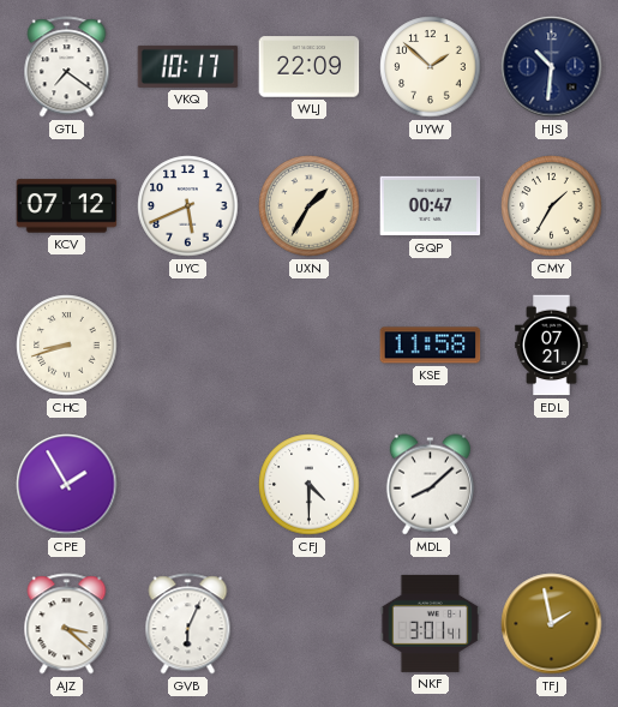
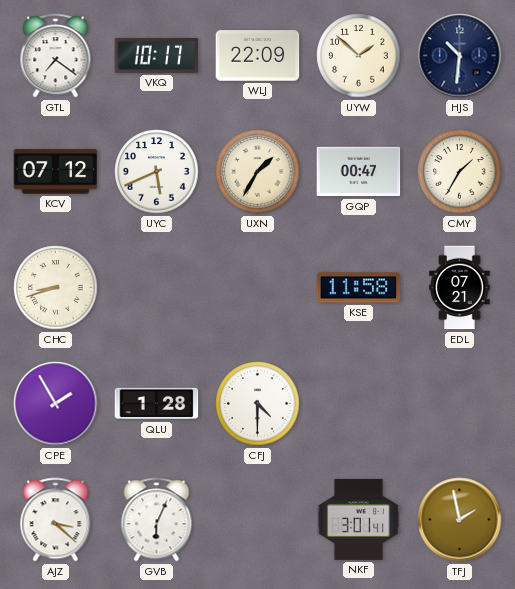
QLU: none -> 1:28
MDL: 8:08 -> none
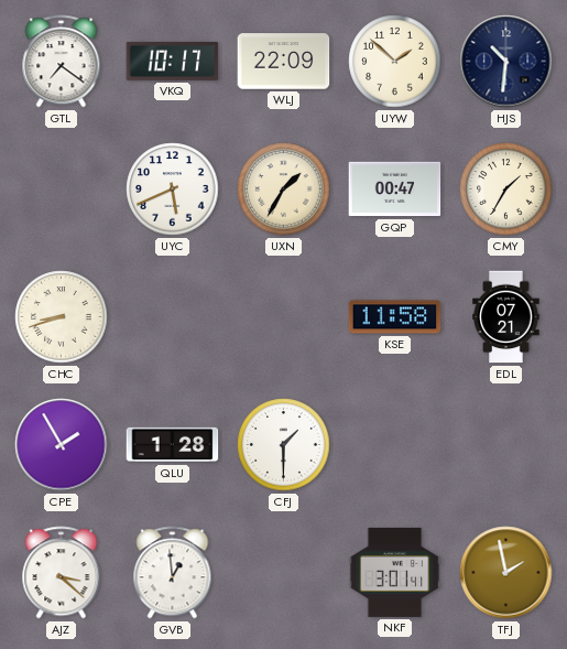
KCV: 07:12 -> none
CFJ: 4:30 -> 1:30
GVB: 6:04 -> 12:59
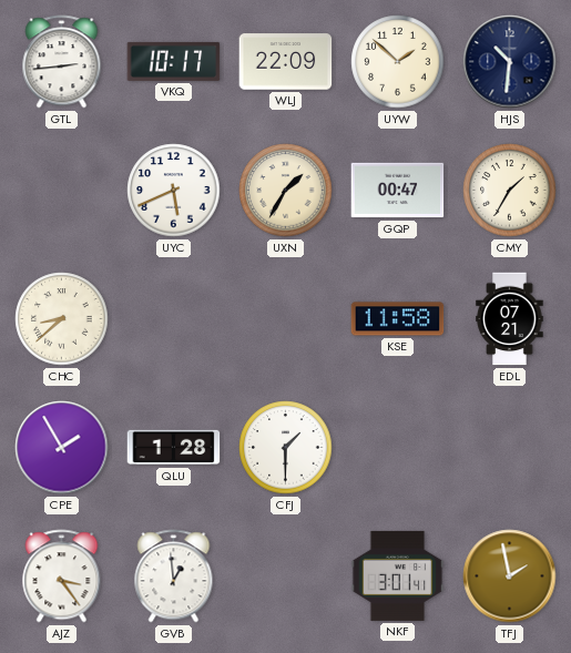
GTL: 7:21 -> 2:44
CHC: 8:42 -> 8:38
AJZ: 3:22 -> 3:24
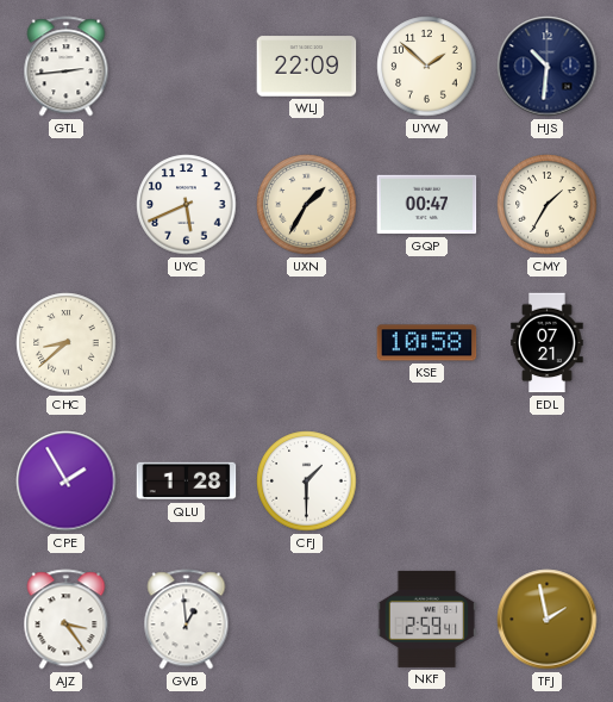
VKQ: 10:17 -> none
KSE: 11:58 -> 10:58
NKF: 3:01 -> 2:59
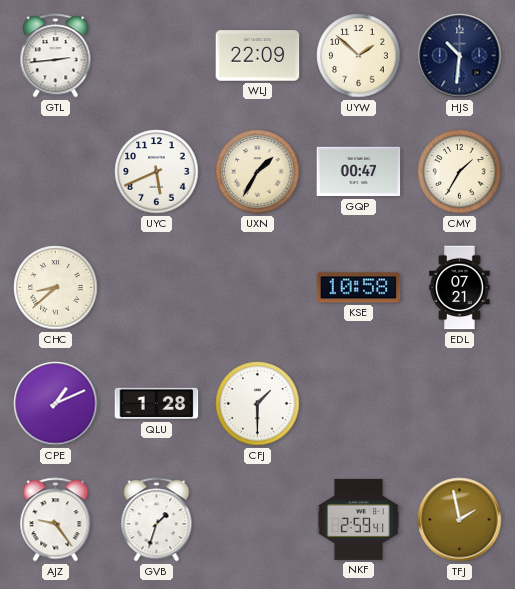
CPE: 1:55 -> 1:11
AJZ: 3:24 -> 9:24
GVB: 12:59 -> 1:33
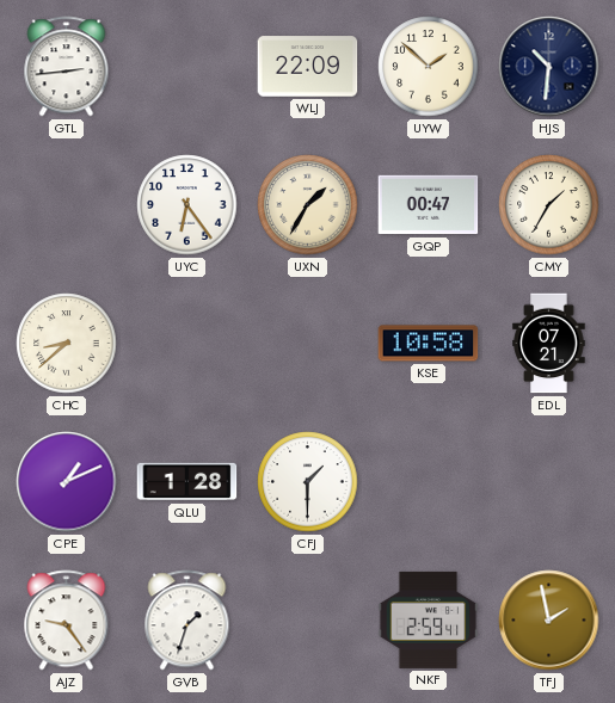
UYC: 5:41 -> 6:24
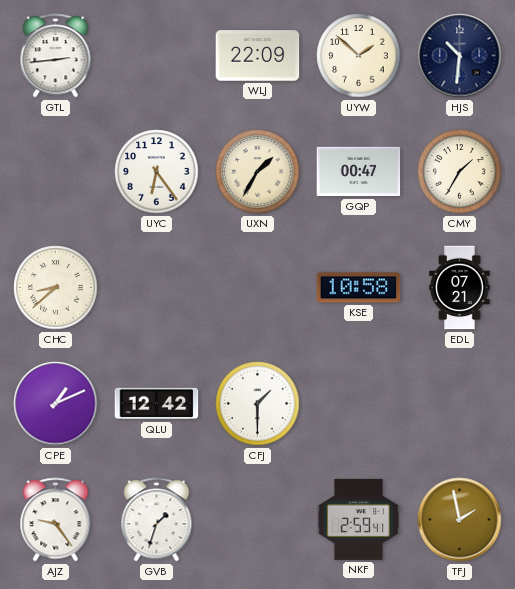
QLU: 1:28 -> 12:42
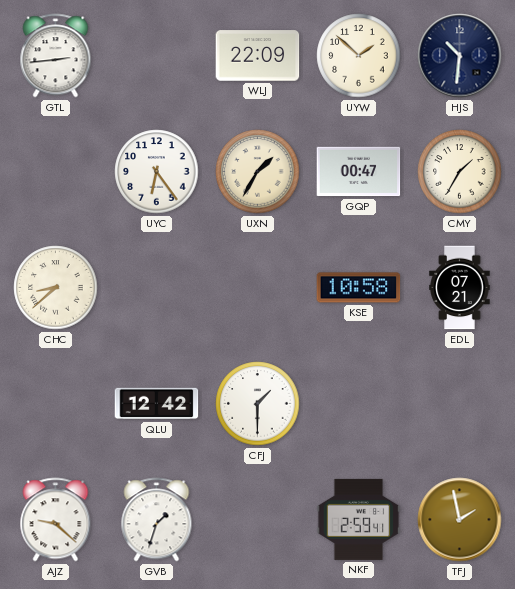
CPE: 1:11 -> none
AJZ: 9:24 -> 9:22
